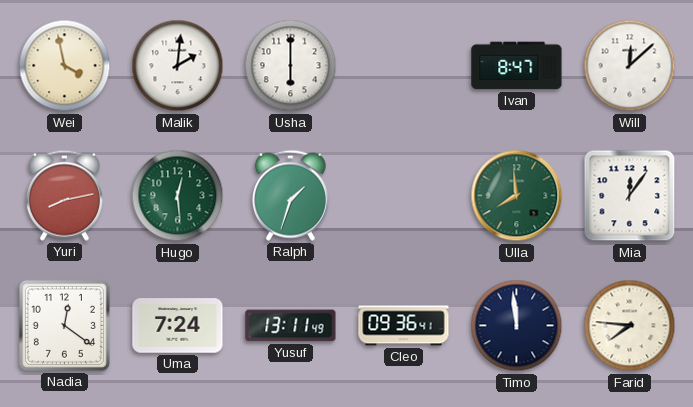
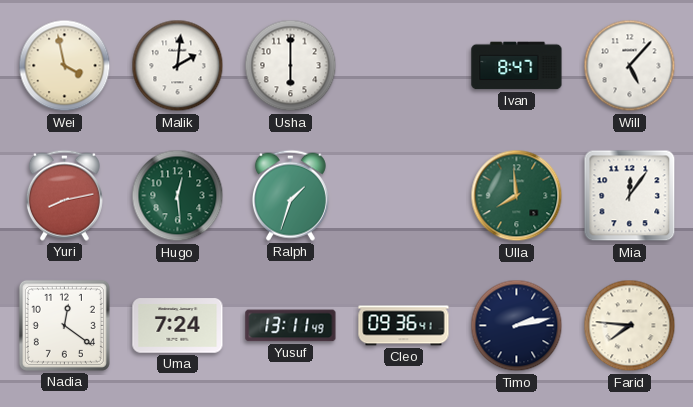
Will: 12:08 -> 5:07
Timo: 11:59 -> 2:13
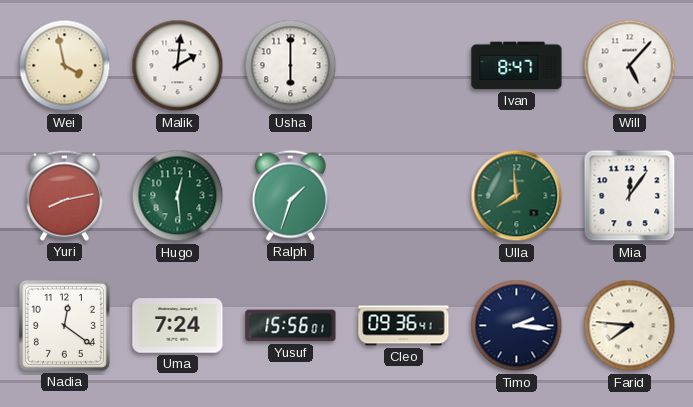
Yusuf: 13:11 -> 15:56
Timo: 2:13 -> 2:16
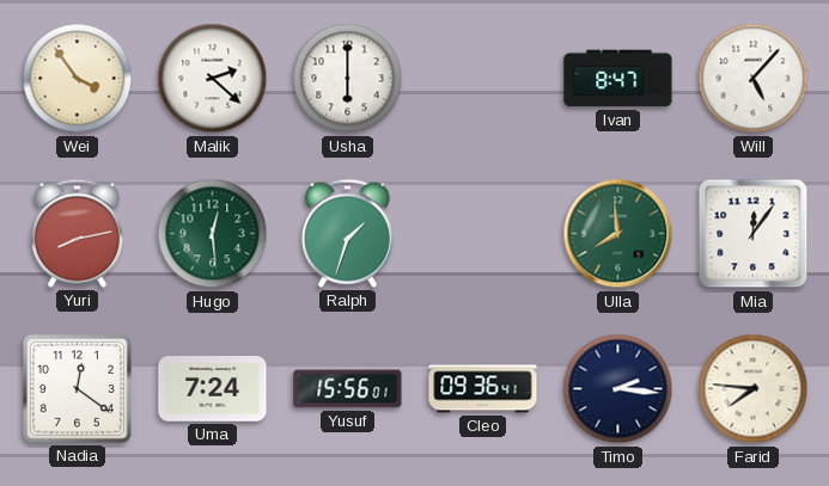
Wei: 3:58 -> 3:54
Malik: 2:01 -> 2:22
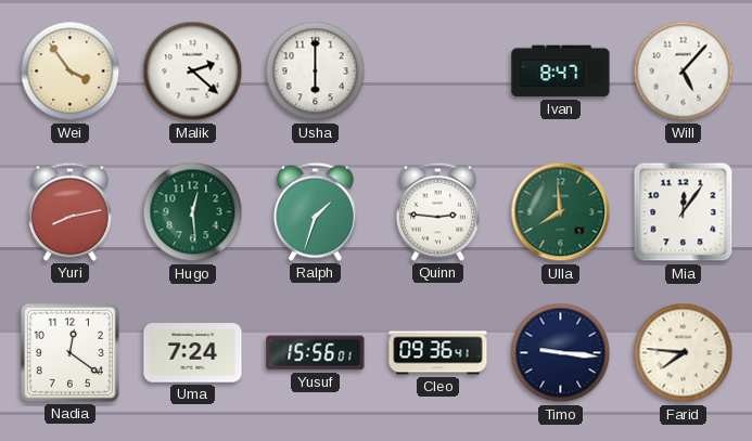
Quinn: none -> 2:46
Timo: 2:16 -> 9:16
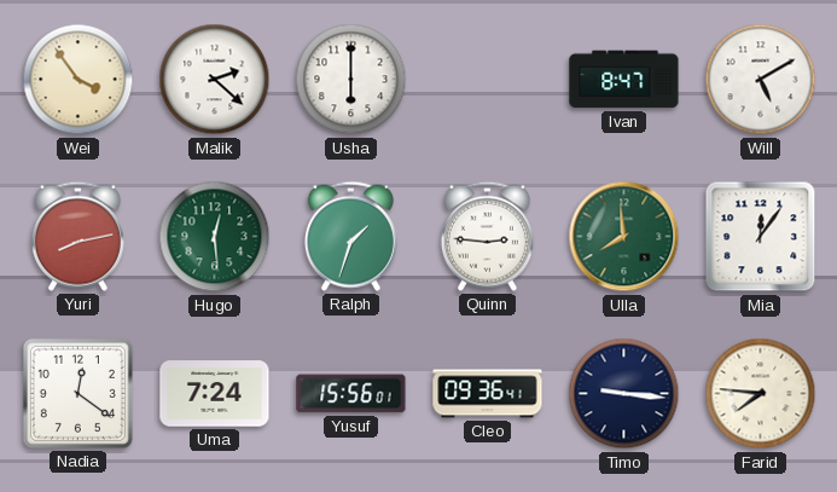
Will: 5:07 -> 5:10
